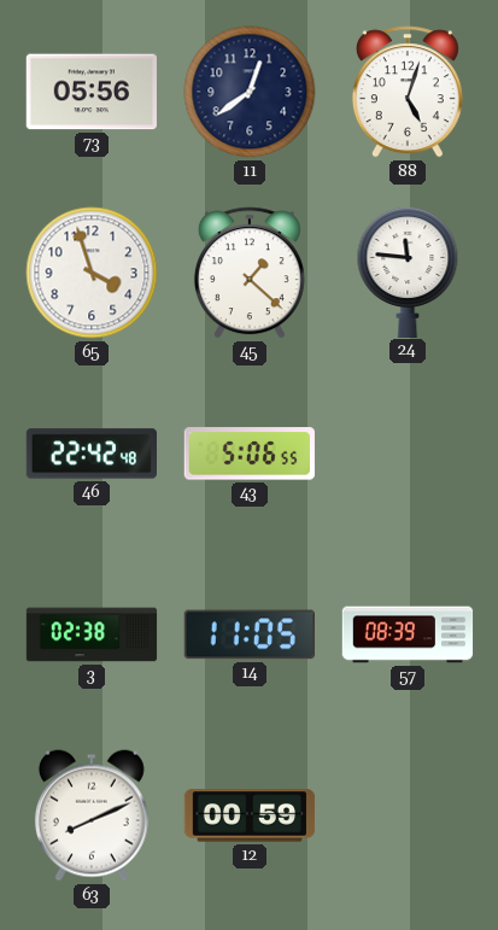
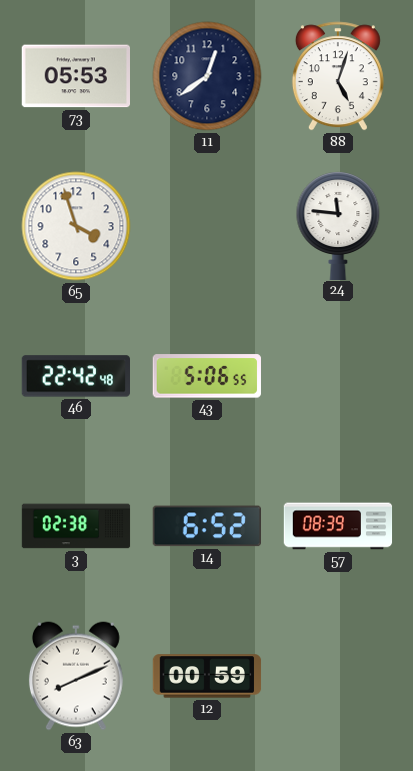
73: 05:56 -> 05:53
45: 1:22 -> none
14: 11:05 -> 6:52
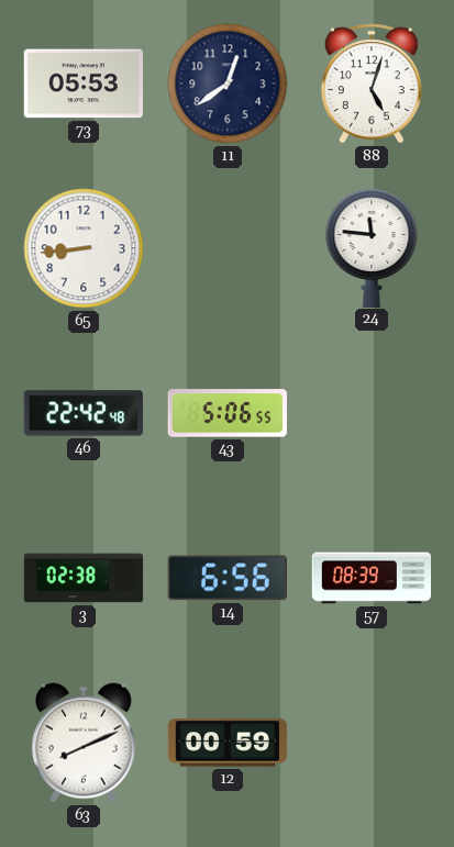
65: 3:57 -> 8:44
14: 6:52 -> 6:56
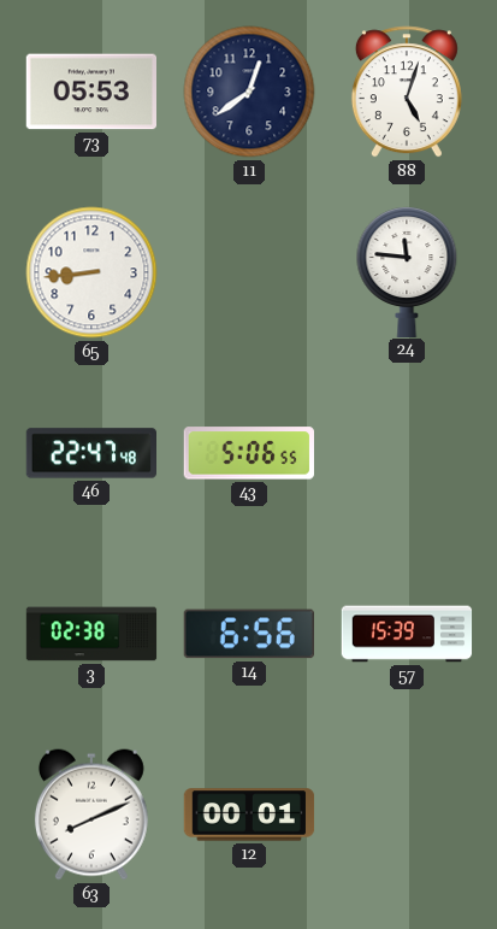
46: 22:42 -> 22:47
57: 08:39 -> 15:39
12: 00:59 -> 00:01
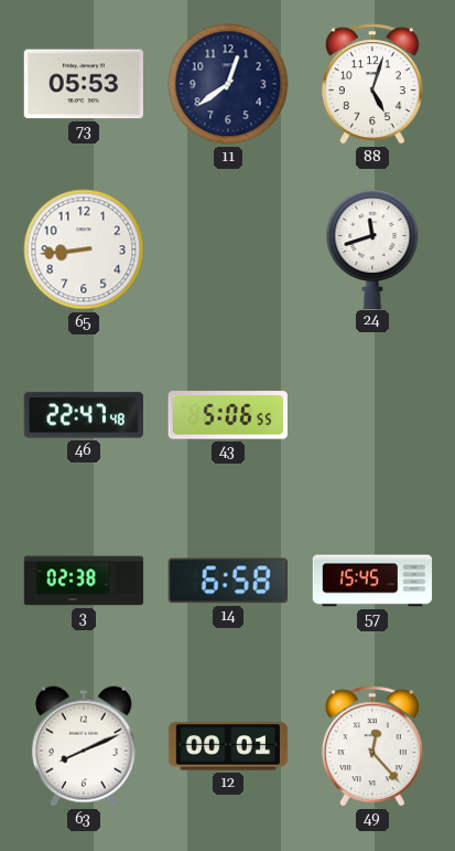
24: 11:46 -> 11:42
14: 6:56 -> 6:58
57: 15:39 -> 15:45
49: none -> 12:23
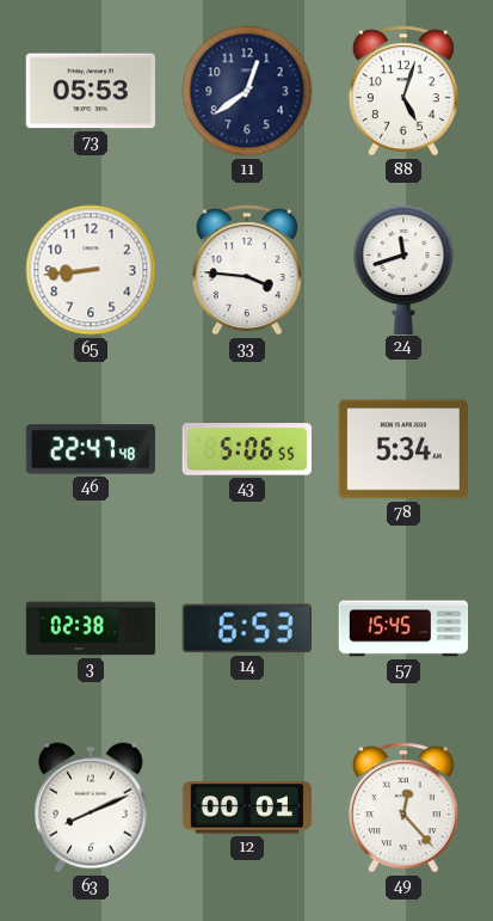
33: none -> 3:46
78: none -> 5:34
14: 6:58 -> 6:53
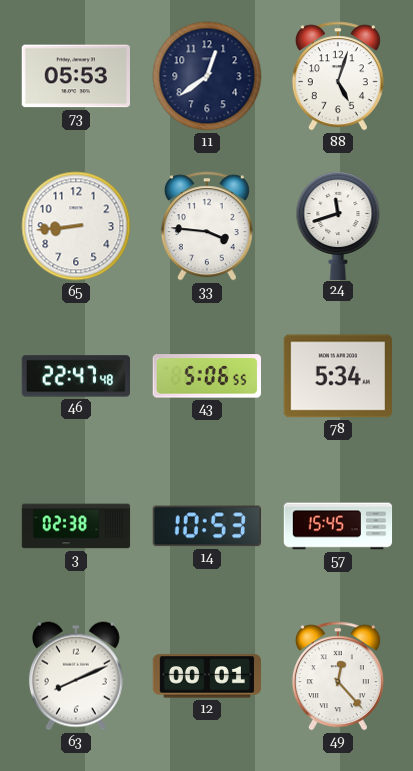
14: 6:53 -> 10:53
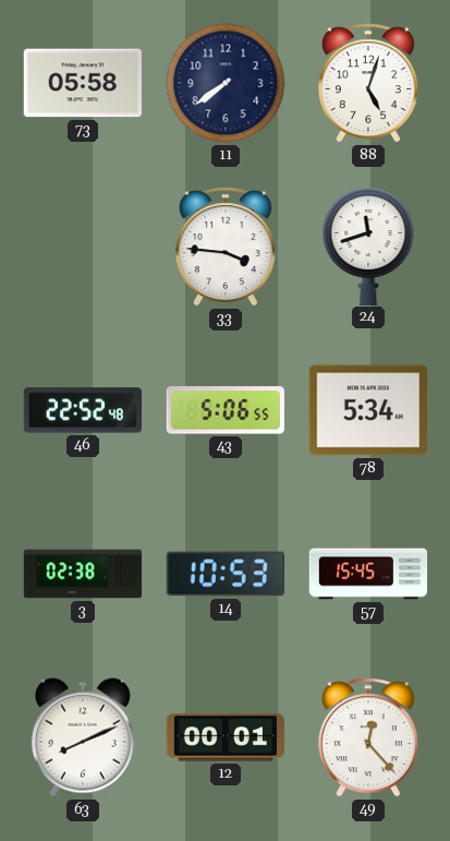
73: 05:53 -> 05:58
11: 12:39 -> 7:39
65: 8:44 -> none
46: 22:47 -> 22:52
